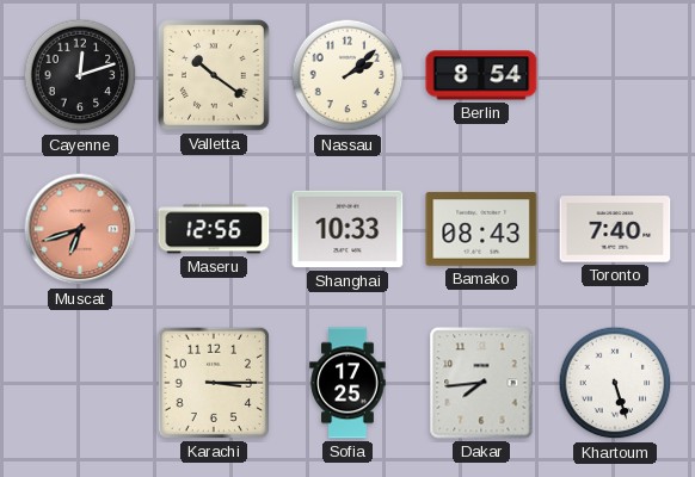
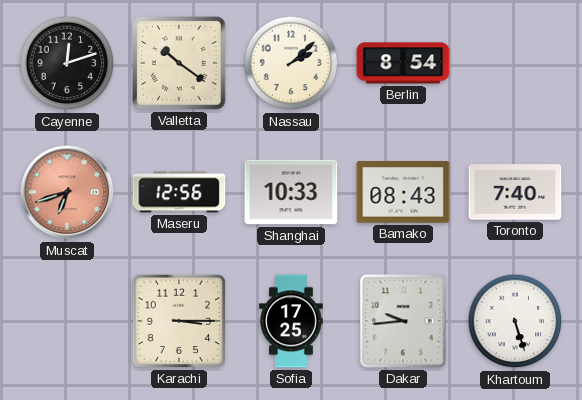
Dakar: 7:44 -> 9:44
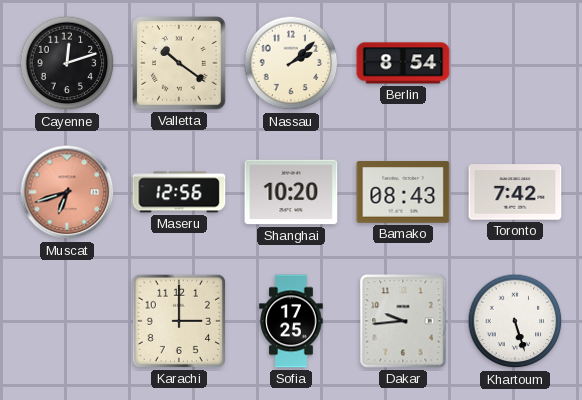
Shanghai: 10:33 -> 10:20
Toronto: 7:40 -> 7:42
Karachi: 3:15 -> 3:00
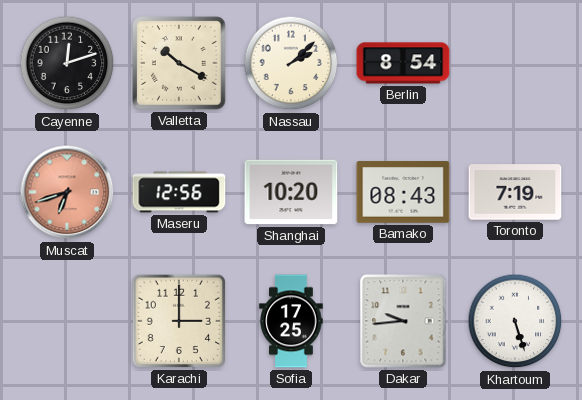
Valletta: 10:21 -> 10:20
Toronto: 7:42 -> 7:19
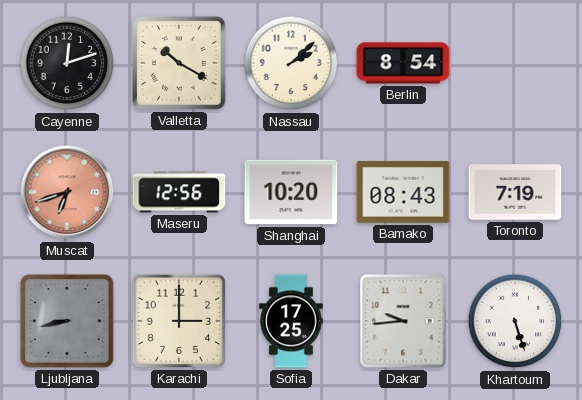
Ljubljana: none -> 8:43
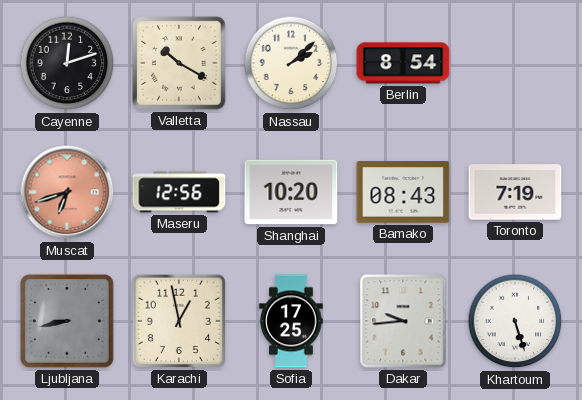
Karachi: 3:00 -> 12:58
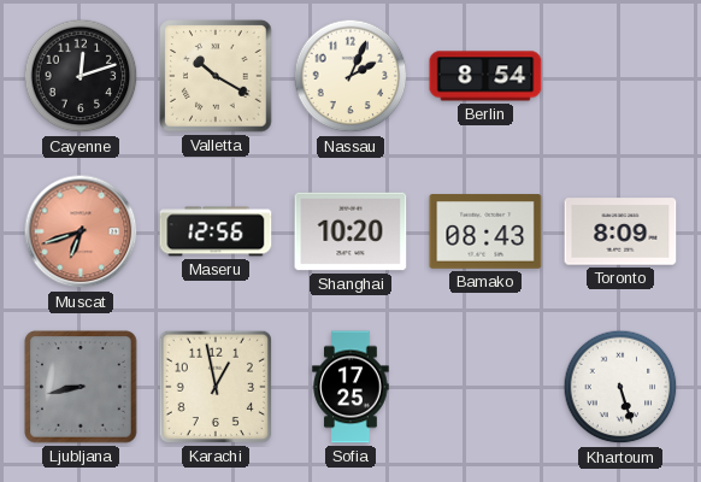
Nassau: 2:08 -> 2:04
Toronto: 7:19 -> 8:09
Dakar: 9:44 -> none
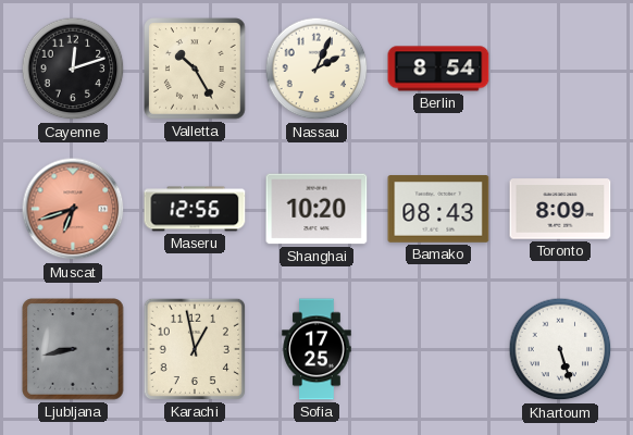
Valletta: 10:20 -> 10:25
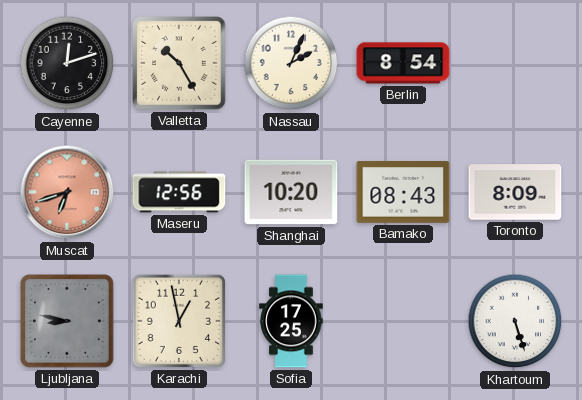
Ljubljana: 8:43 -> 8:47
